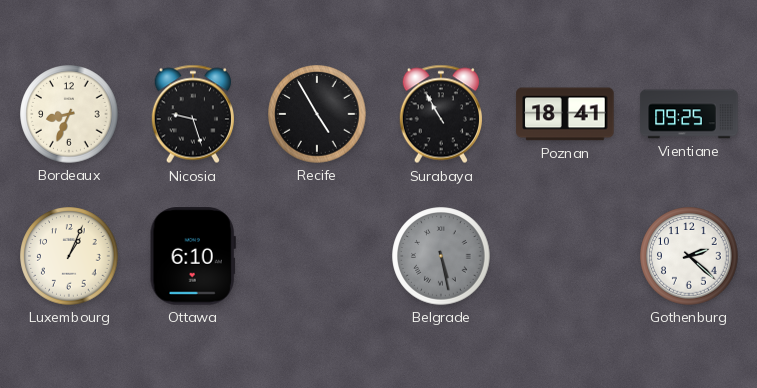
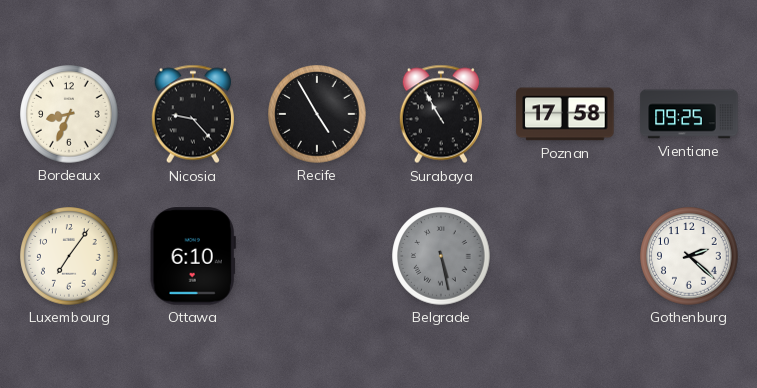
Nicosia: 9:27 -> 9:23
Poznan: 18:41 -> 17:58
Luxembourg: 1:04 -> 7:06
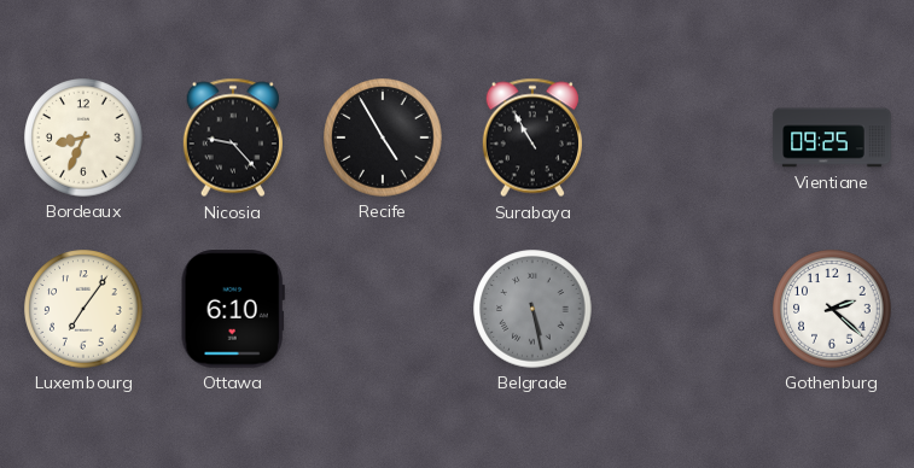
Poznan: 17:58 -> none
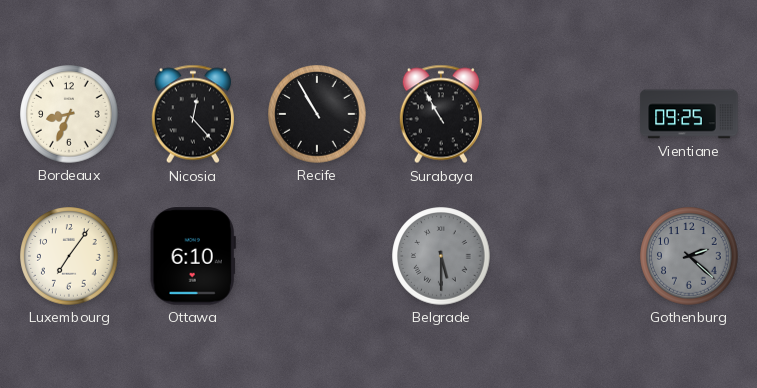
Nicosia: 9:23 -> 12:23
Recife: 4:55 -> 10:55
Belgrade: 5:28 -> 5:30
Gothenburg dial: white -> grey
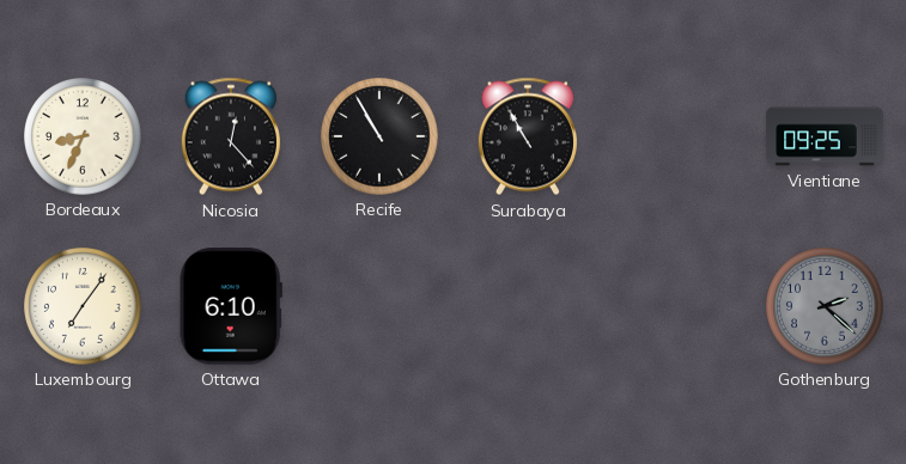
Belgrade: 5:30 -> none
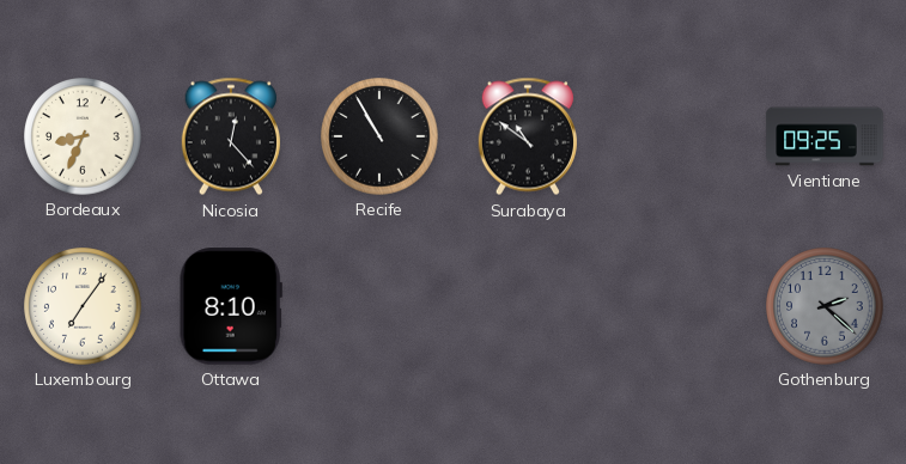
Surabaya: 10:55 -> 10:51
Ottawa: 6:10 -> 8:10
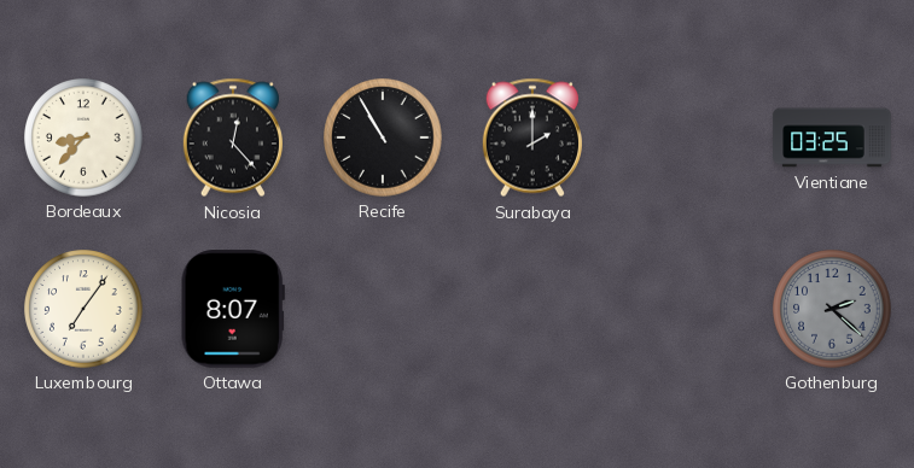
Bordeaux: 8:34 -> 8:37
Surabaya: 10:51 -> 2:00
Vientiane: 09:25 -> 03:25
Ottawa: 8:10 -> 8:07
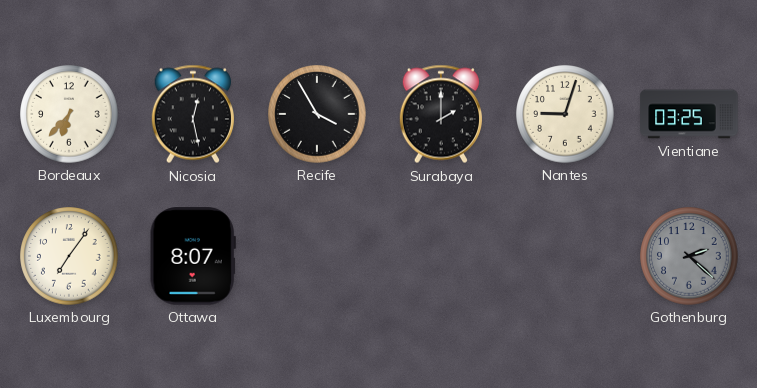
Bordeaux: 8:37 -> 6:37
Nicosia: 12:23 -> 12:28
Recife: 10:55 -> 3:55
Nantes: none -> 9:03
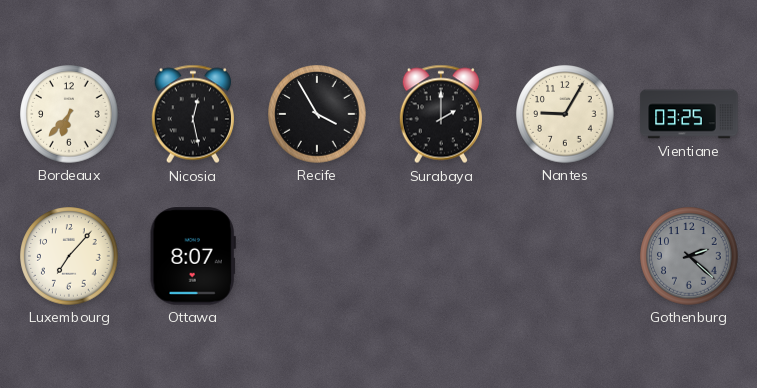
Nantes: 9:03 -> 9:05
Luxembourg: 7:06 -> 7:07
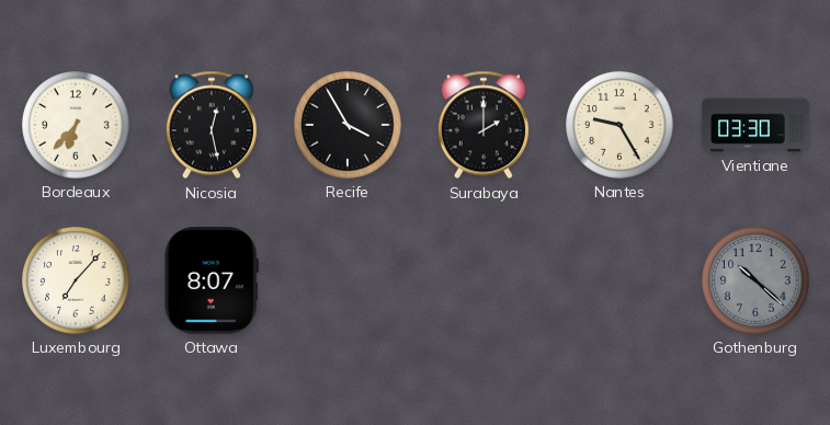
Nantes: 9:05 -> 9:25
Vientiane: 03:25 -> 03:30
Gothenburg: 2:22 -> 10:22
